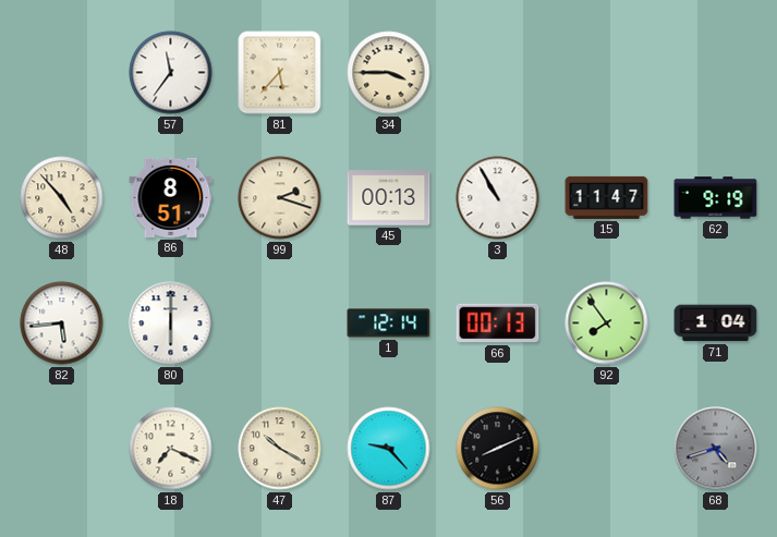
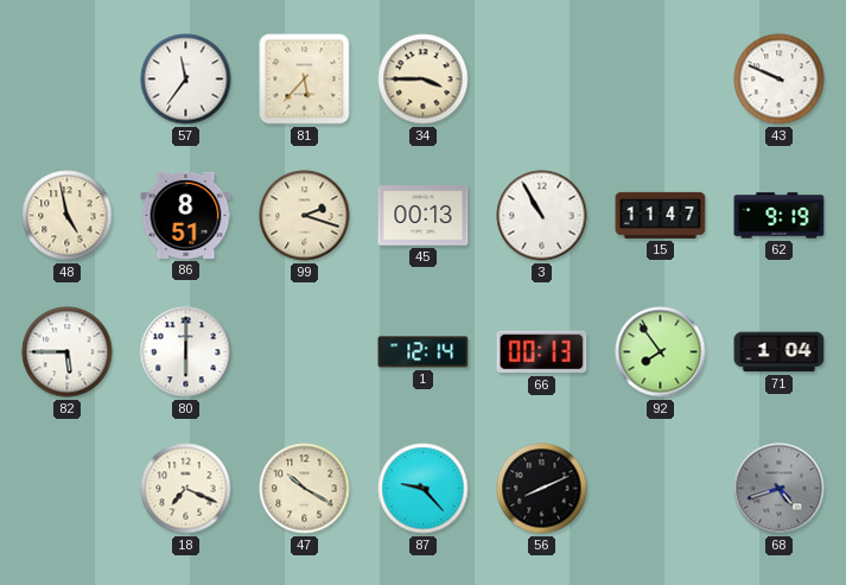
43: none -> 9:49
48: 4:53 -> 4:58
82: 5:44 -> 5:45
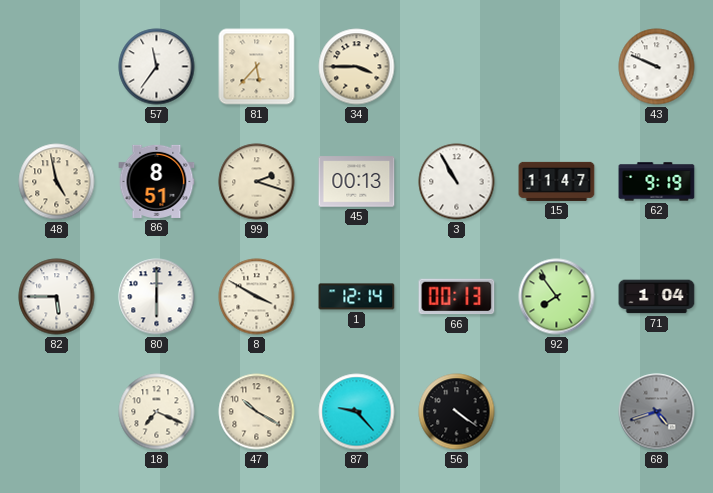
8: none -> 3:50
56: 8:11 -> 4:21
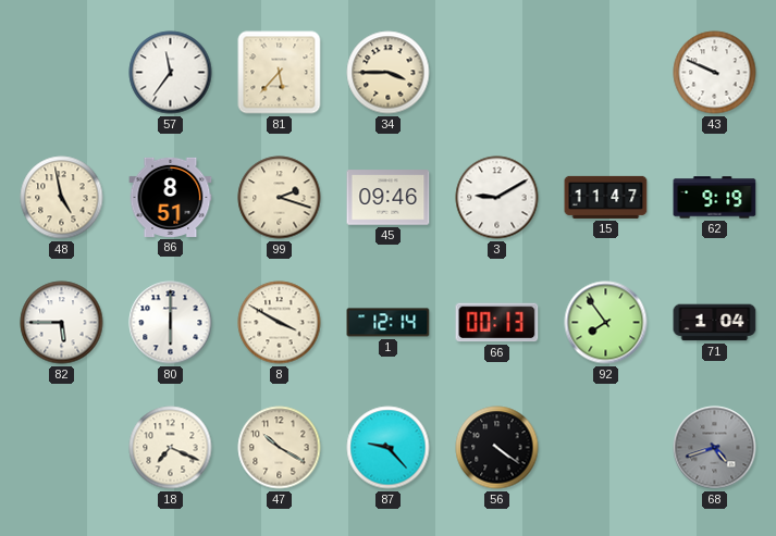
45: 00:13 -> 09:46
3: 10:55 -> 9:10
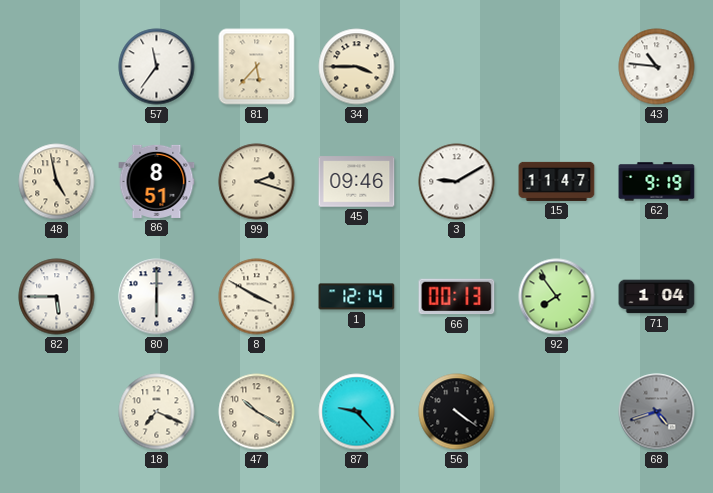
43: 9:49 -> 10:46
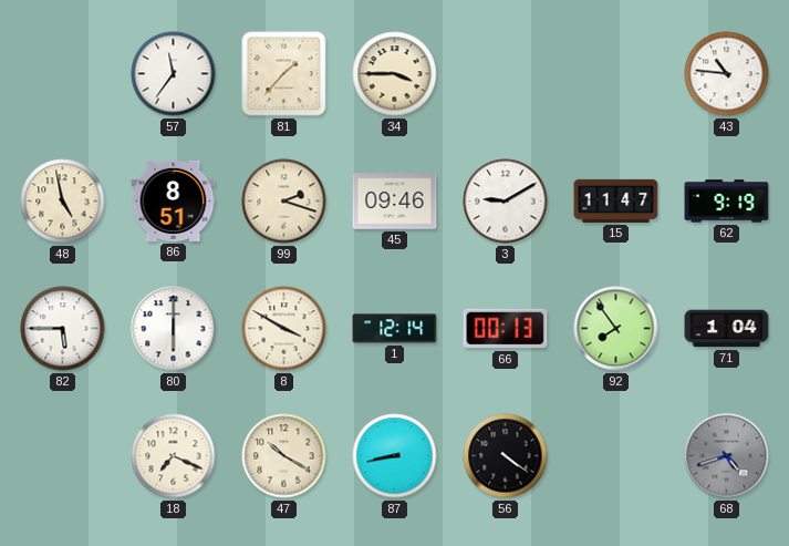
81: 5:37 -> 1:37
87: 9:23 -> 8:43
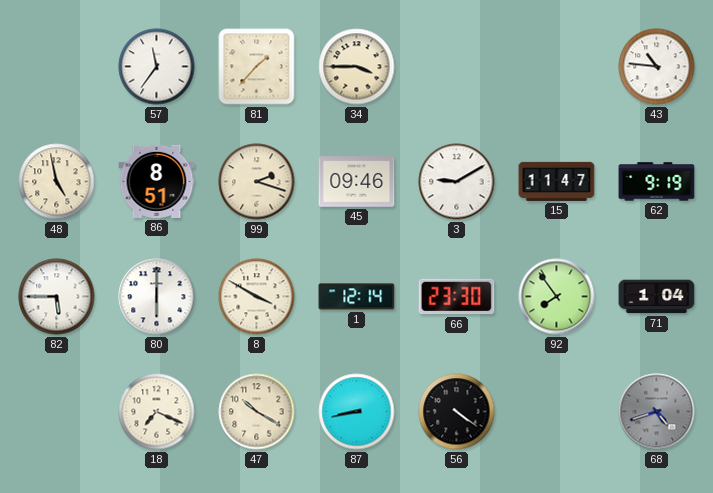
66: 00:13 -> 23:30
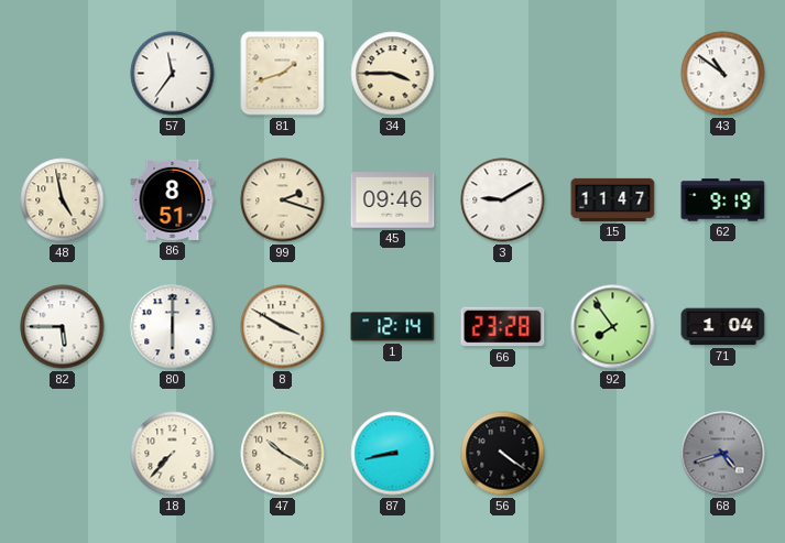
81: 1:37 -> 1:42
43: 10:46 -> 10:51
66: 23:30 -> 23:28
18: 7:19 -> 7:37
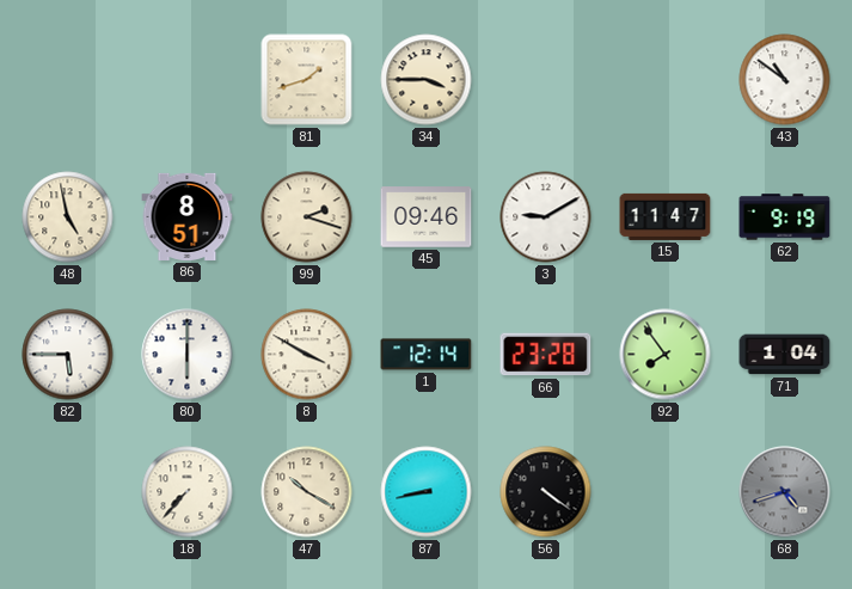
57: 11:36 -> none
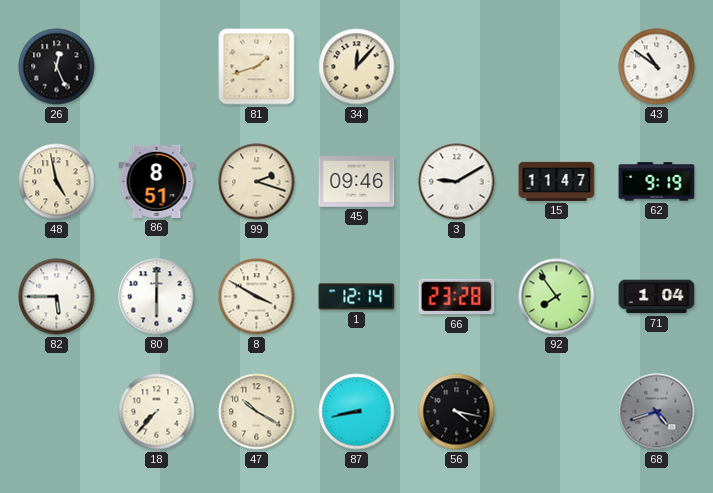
26: none -> 12:26
34: 3:45 -> 12:07
56: 4:21 -> 4:17
